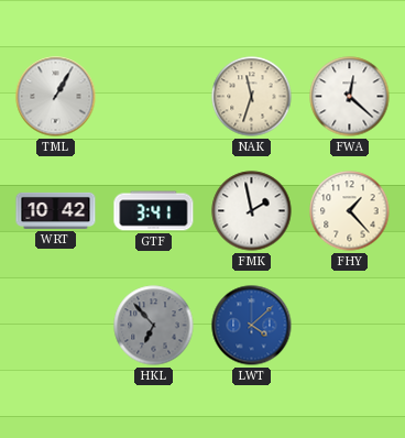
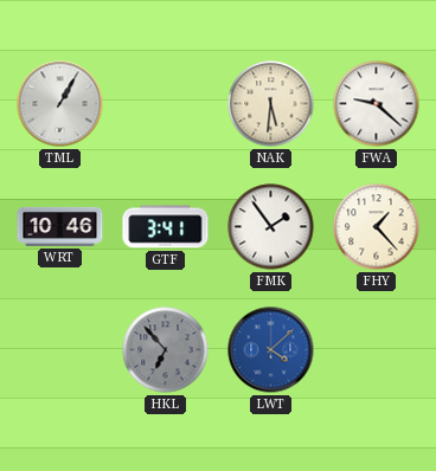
NAK: 11:33 -> 5:31
FWA: 12:22 -> 9:22
WRT: 10:42 -> 10:46
FMK: 1:58 -> 1:54
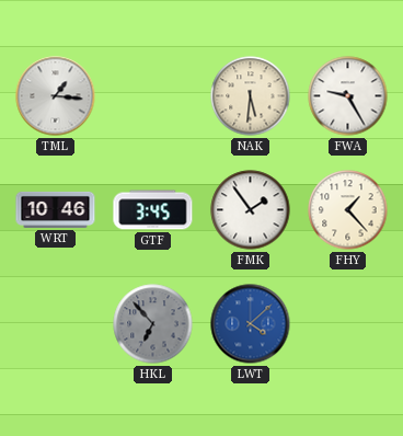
TML: 1:05 -> 1:16
FWA: 9:22 -> 9:25
GTF: 3:41 -> 3:45
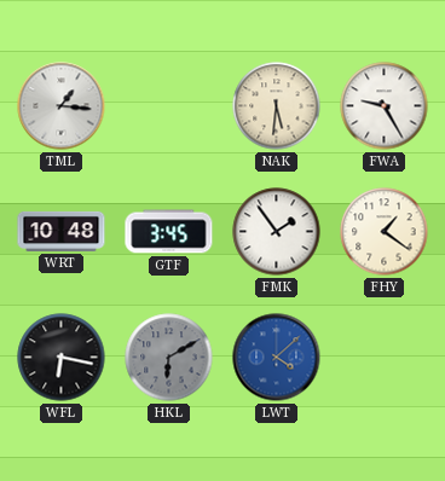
WRT: 10:46 -> 10:48
FHY: 1:23 -> 1:21
WFL: none -> 6:17
HKL: 6:53 -> 6:10
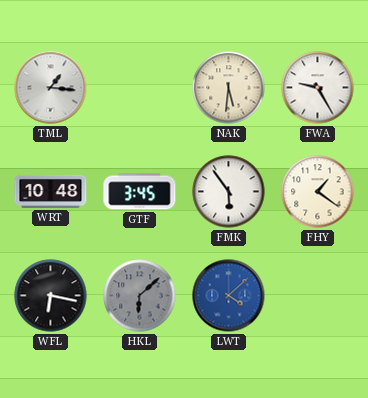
FMK: 1:54 -> 5:54
HKL: 6:10 -> 6:08
